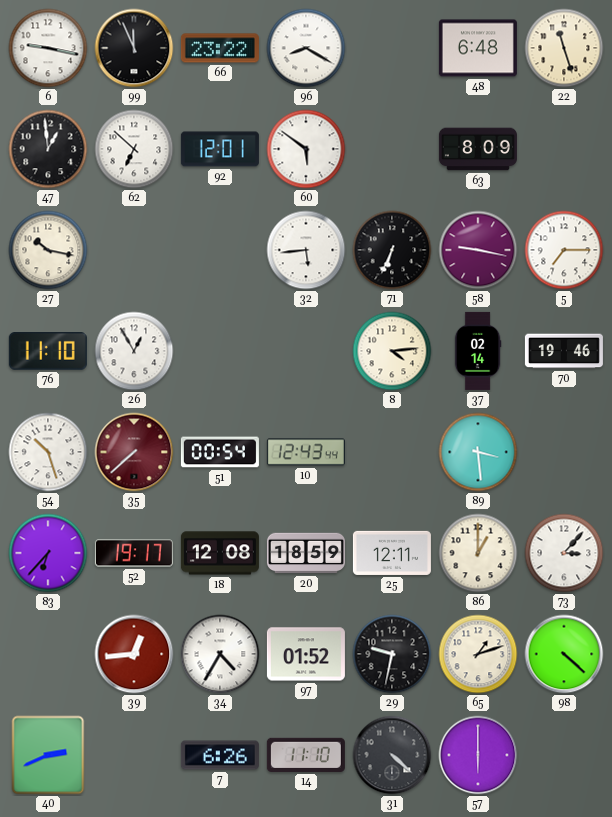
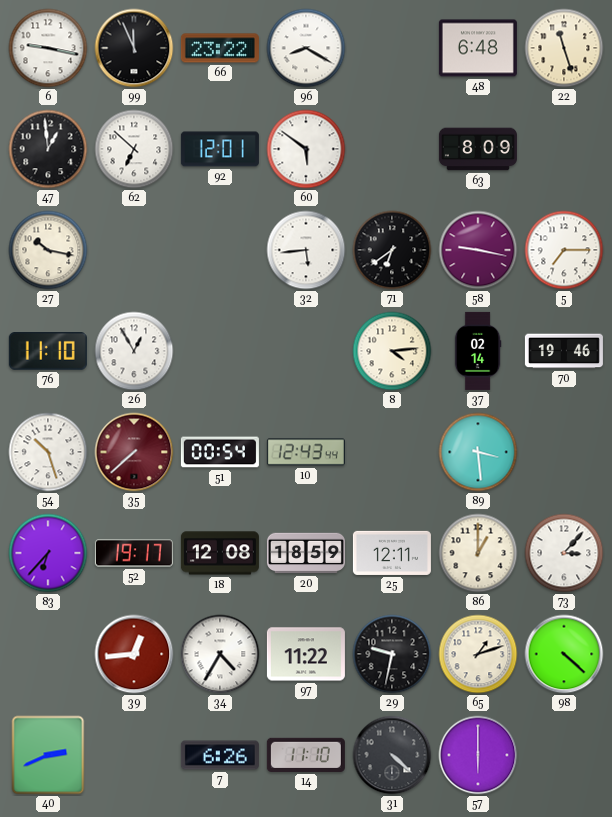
71: 6:34 -> 6:39
97: 01:52 -> 11:22
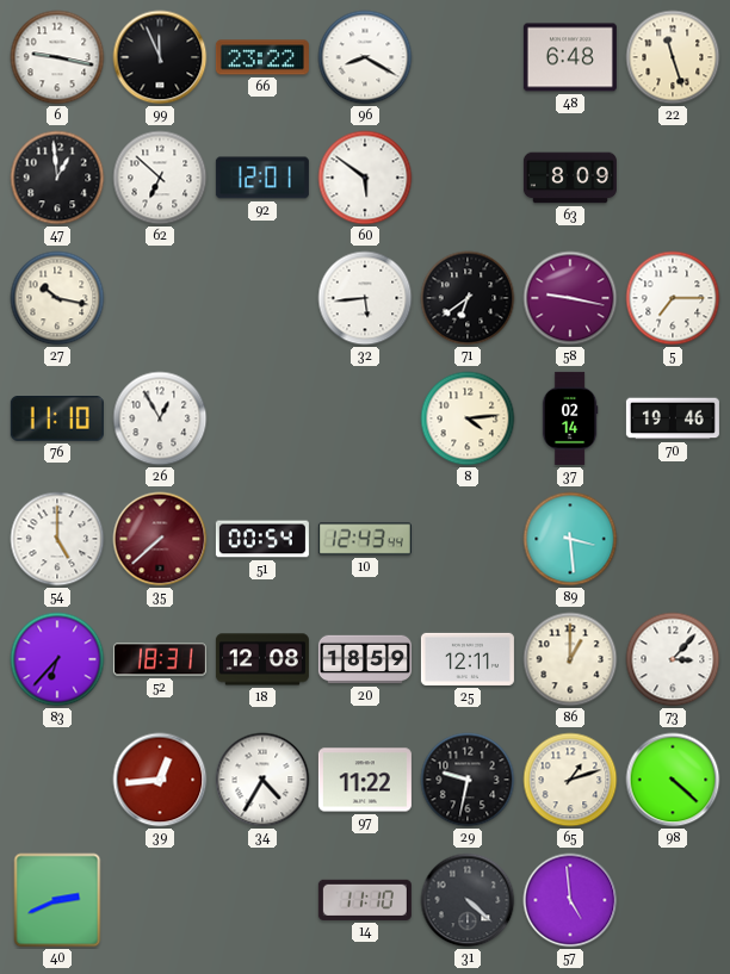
54: 10:27 -> 5:00
52: 19:17 -> 18:31
7: 6:26 -> none
57: 6:00 -> 4:59
